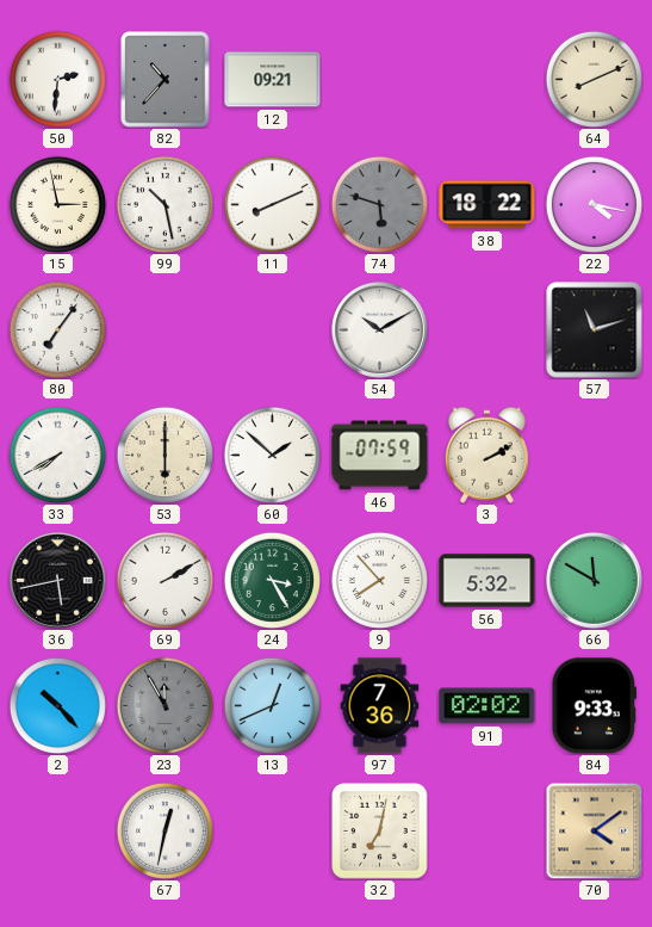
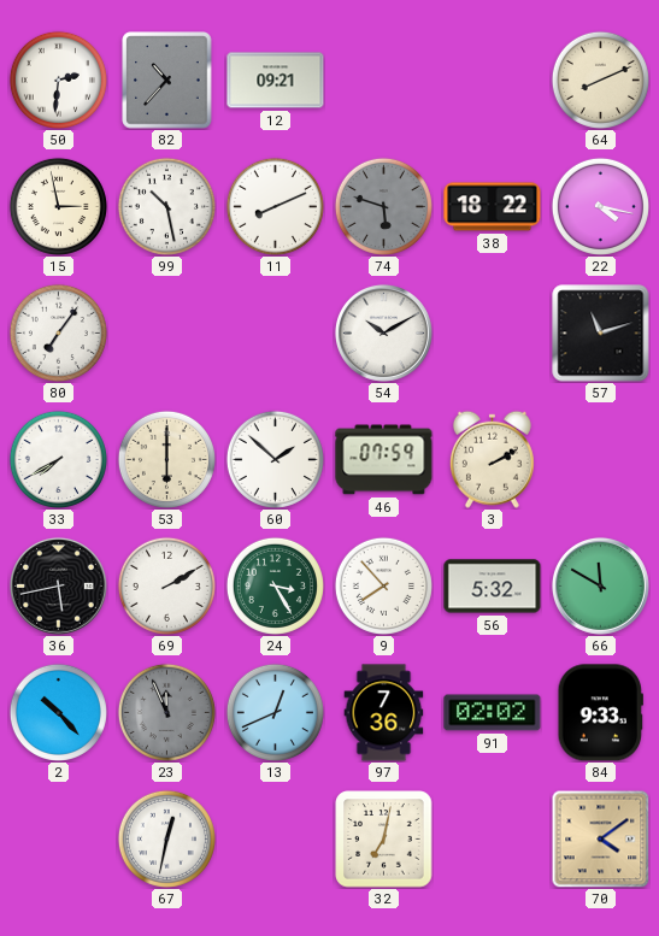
23: 11:55 -> 11:56
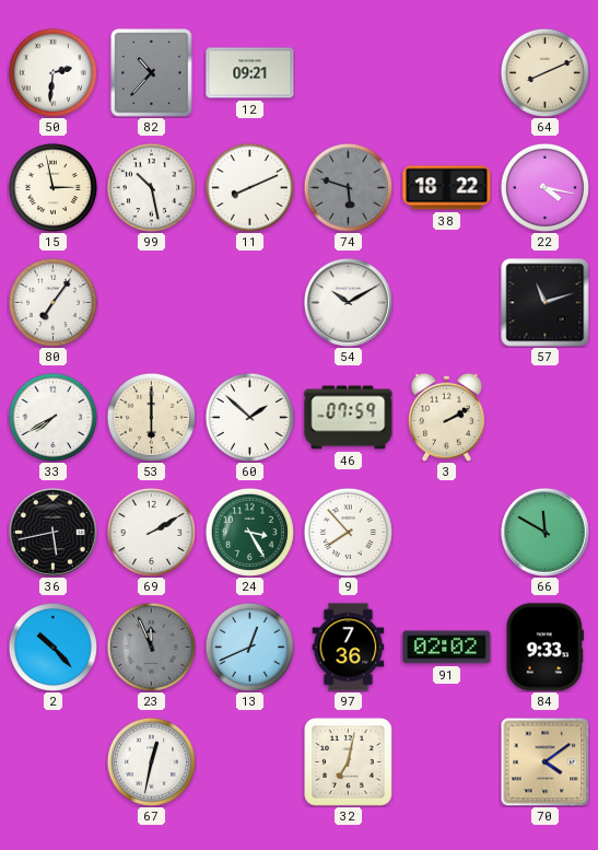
56: 5:32 -> none
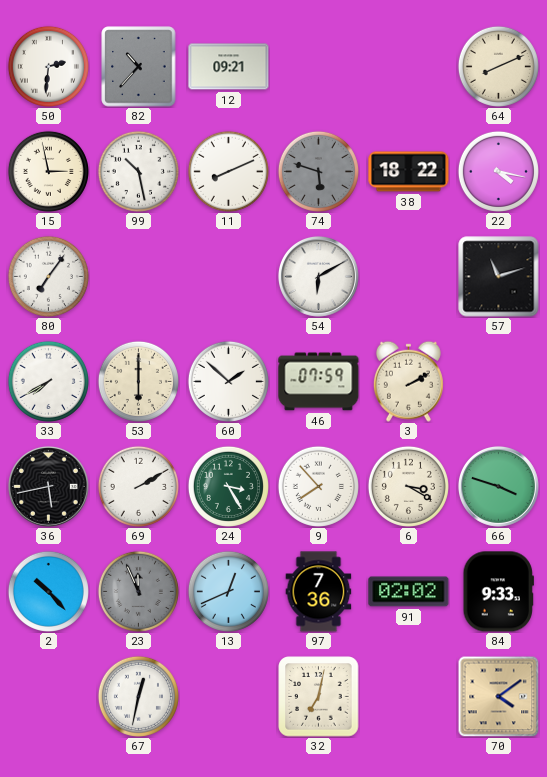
54: 10:10 -> 6:10
6: none -> 3:20
66: 11:50 -> 3:48
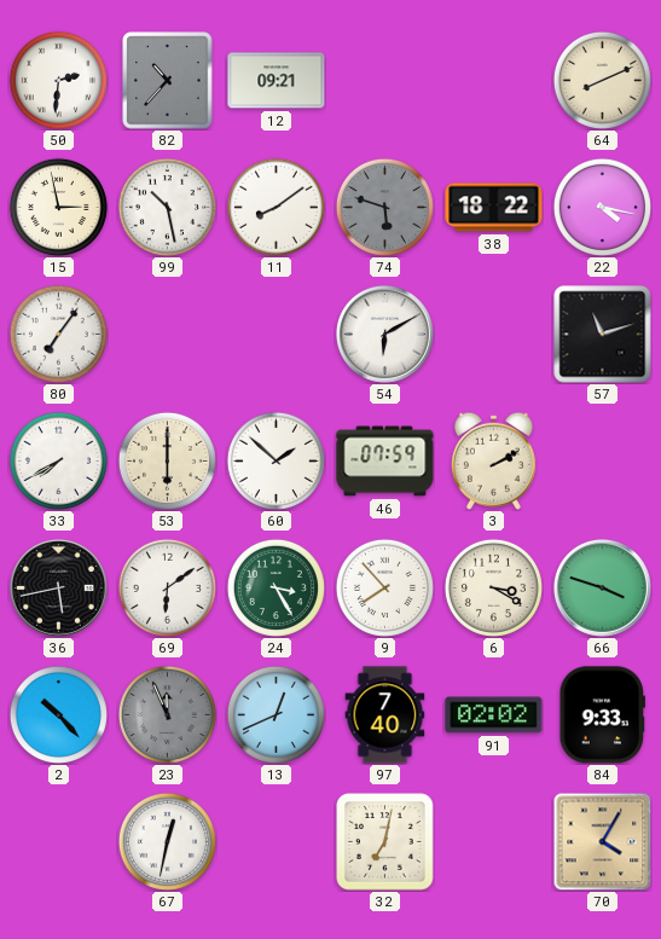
11: 8:11 -> 8:09
69: 2:10 -> 6:09
97: 7:36 -> 7:40
70: 4:09 -> 4:05
